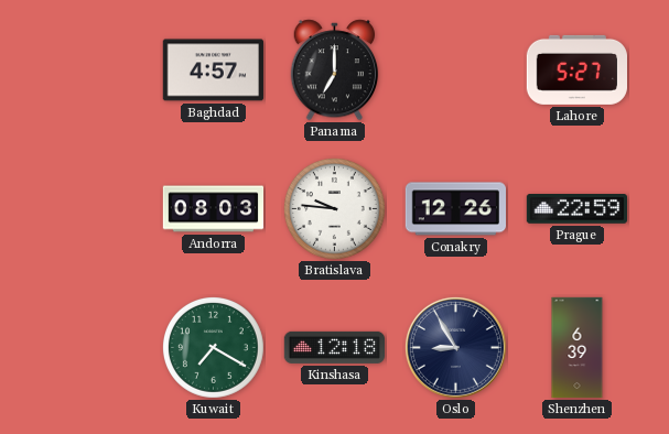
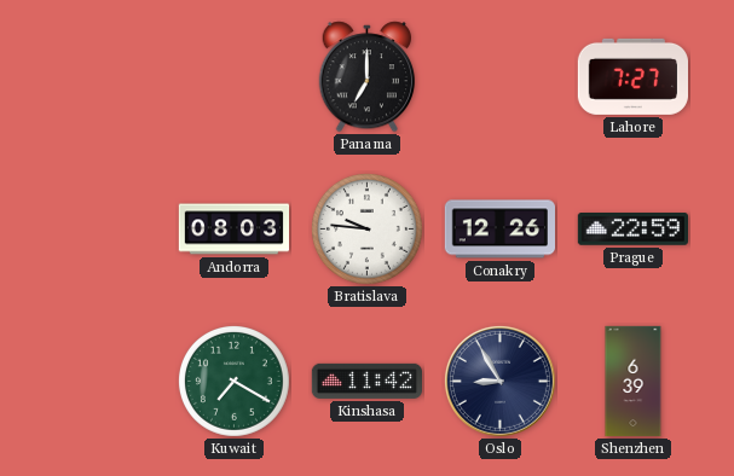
Baghdad: 4:57 -> none
Lahore: 5:27 -> 7:27
Kinshasa: 12:18 -> 11:42
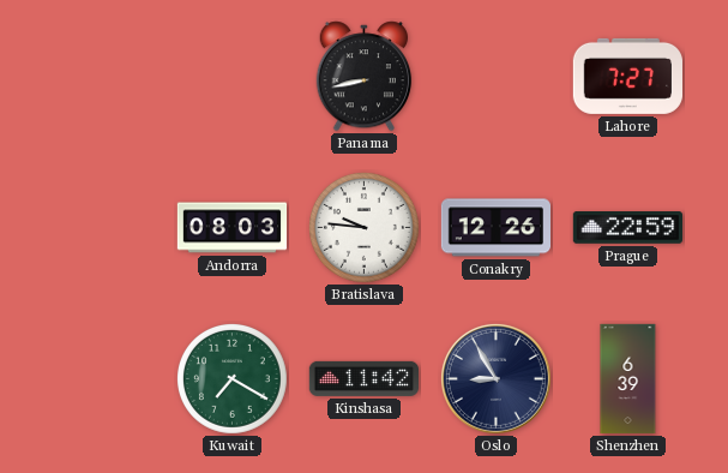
Panama: 7:00 -> 8:43
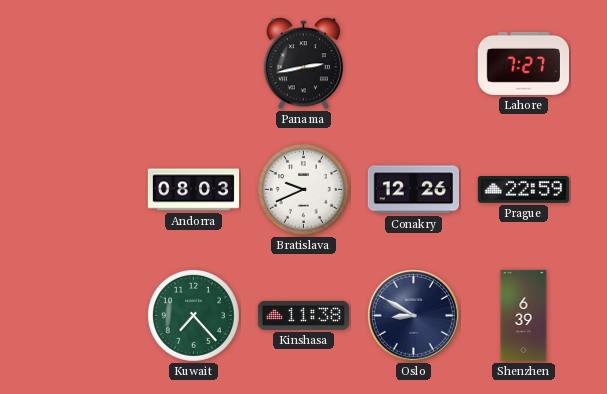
Panama: 8:43 -> 2:43
Bratislava: 9:46 -> 9:41
Kuwait: 7:20 -> 7:23
Kinshasa: 11:42 -> 11:38
Oslo: 8:55 -> 8:50
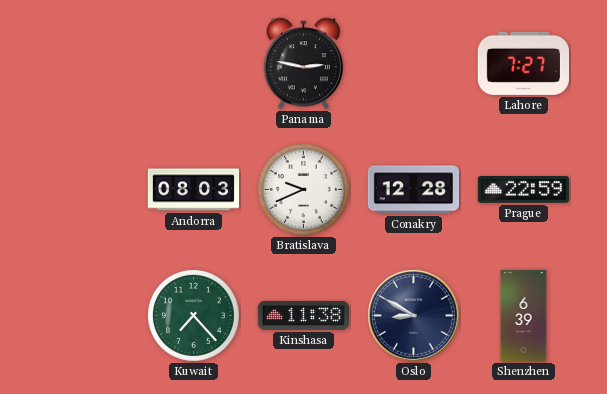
Panama: 2:43 -> 2:47
Conakry: 12:26 -> 12:28
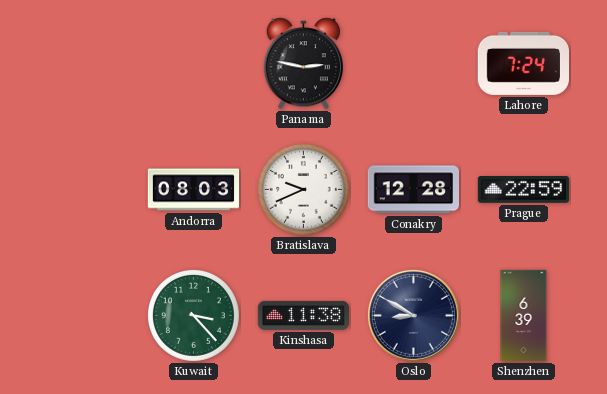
Lahore: 7:27 -> 7:24
Kuwait: 7:23 -> 3:23
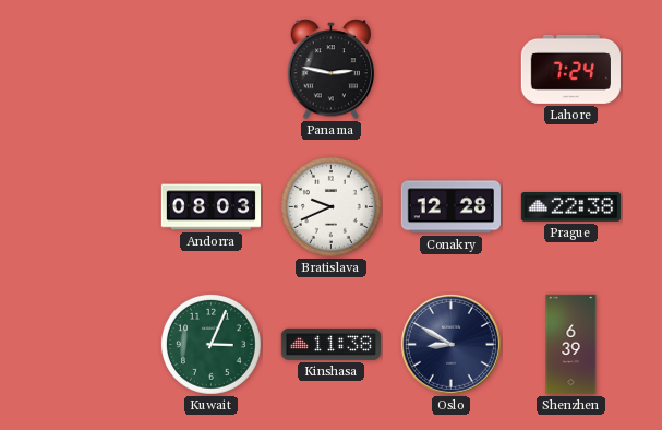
Prague: 22:59 -> 22:38
Kuwait: 3:23 -> 3:04
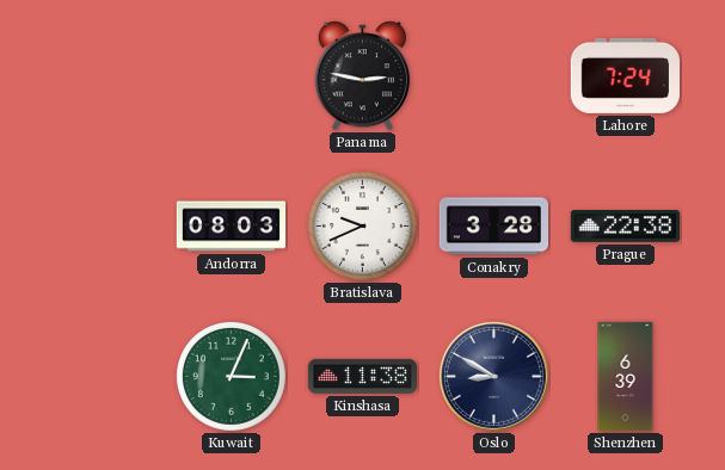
Conakry: 12:28 -> 3:28
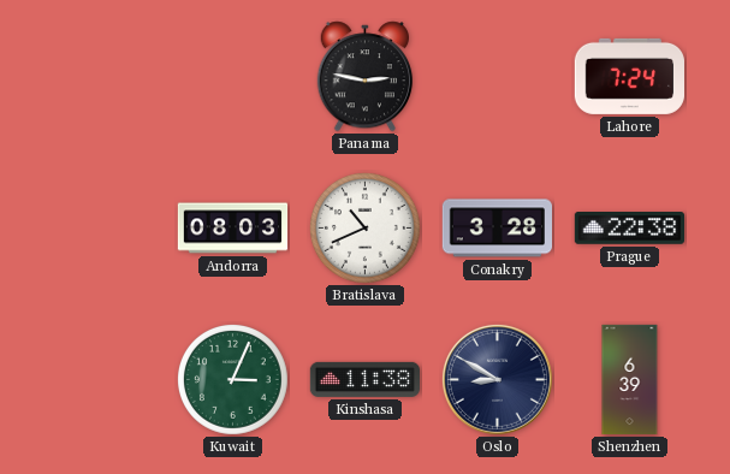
Bratislava: 9:41 -> 10:41
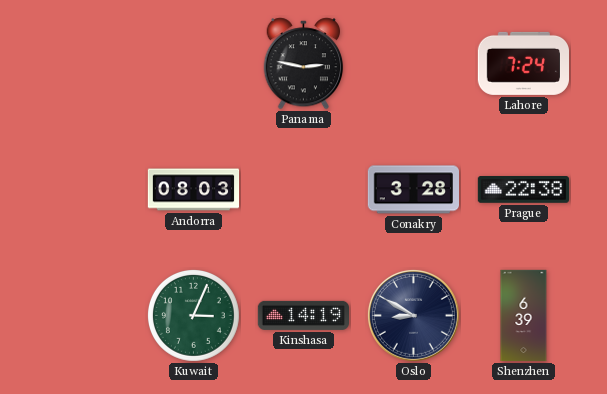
Bratislava: 10:41 -> none
Kinshasa: 11:38 -> 14:19
